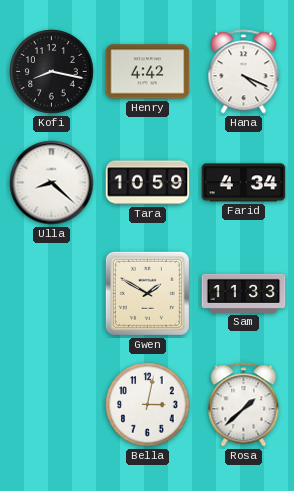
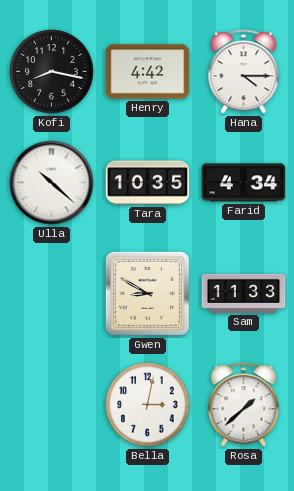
Hana: 4:19 -> 4:15
Ulla: 8:22 -> 10:22
Tara: 10:59 -> 10:35
Gwen: 1:50 -> 8:50
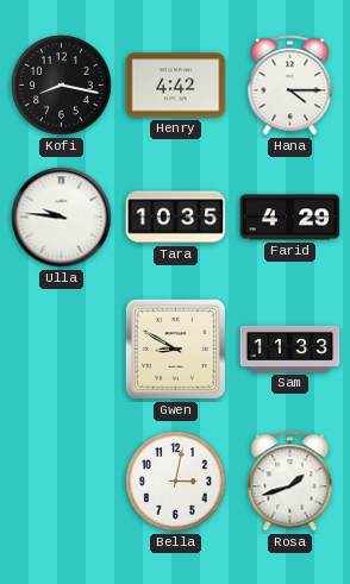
Ulla: 10:22 -> 9:46
Farid: 4:34 -> 4:29
Rosa: 1:38 -> 1:42
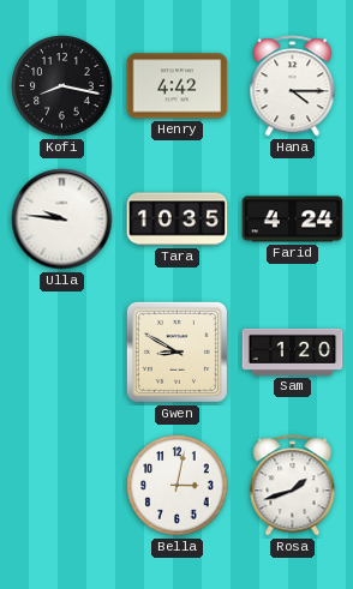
Farid: 4:29 -> 4:24
Sam: 11:33 -> 1:20
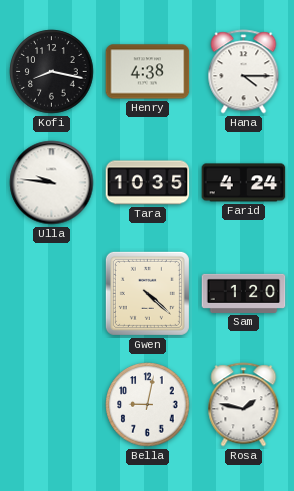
Henry: 4:42 -> 4:38
Gwen: 8:50 -> 4:22
Bella: 3:02 -> 9:02
Rosa: 1:42 -> 1:47
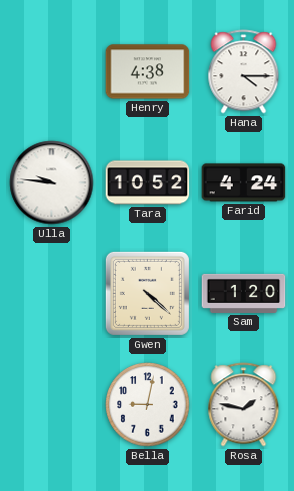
Kofi: 8:17 -> none
Tara: 10:35 -> 10:52
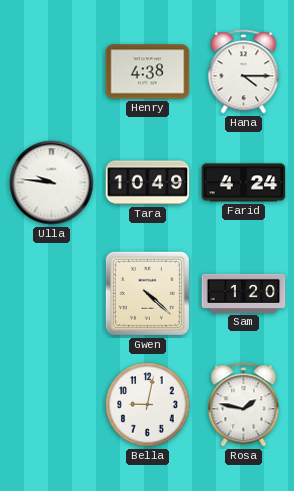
Tara: 10:52 -> 10:49
